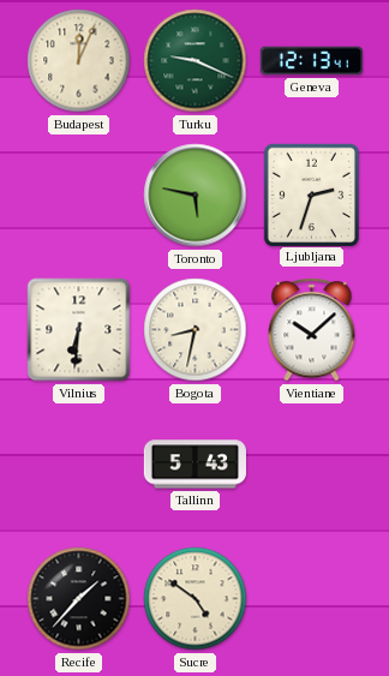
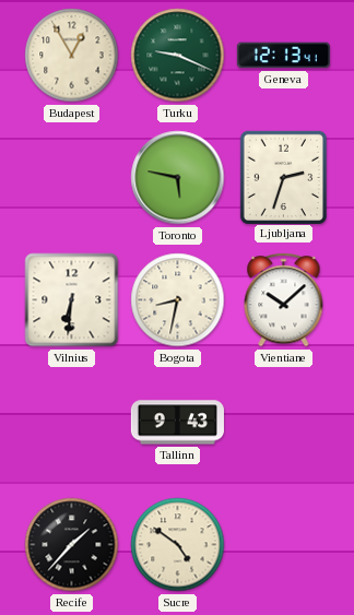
Budapest: 12:04 -> 12:55
Tallinn: 5:43 -> 9:43
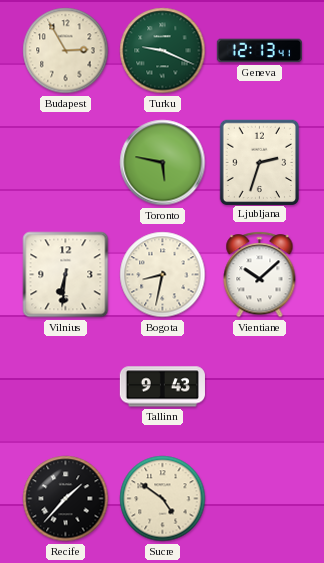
Budapest: 12:55 -> 2:55
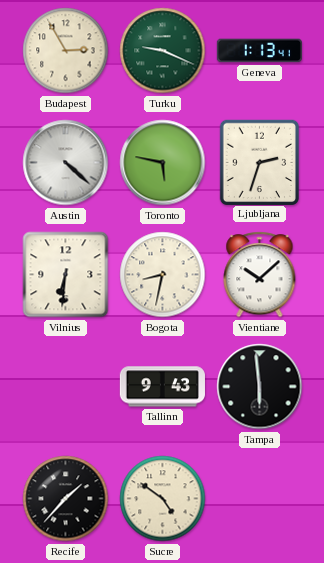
Geneva: 12:13 -> 1:13
Austin: none -> 4:22
Tampa: none -> 5:59
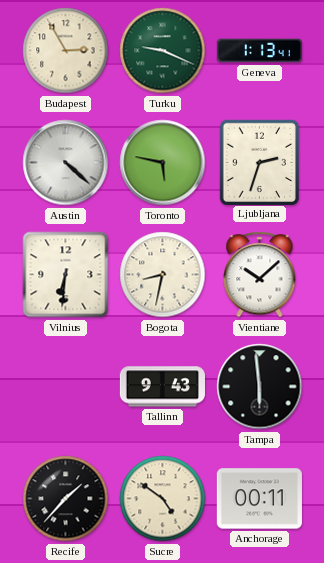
Anchorage: none -> 00:11
